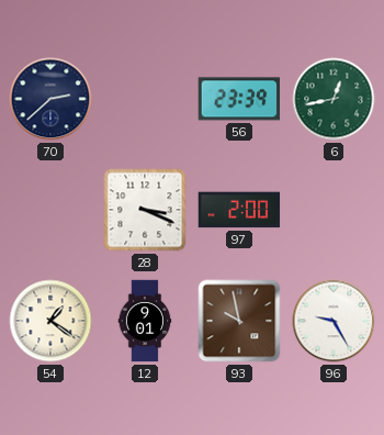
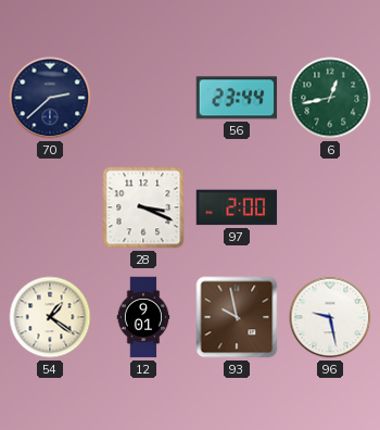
56: 23:39 -> 23:44
96: 9:25 -> 9:28
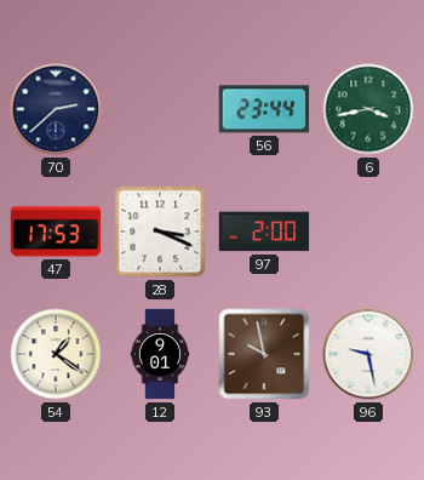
6: 12:43 -> 3:43
47: none -> 17:53
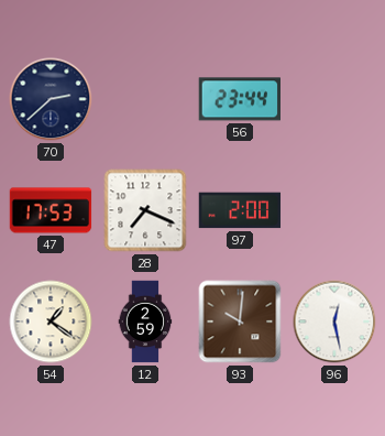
6: 3:43 -> none
28: 3:19 -> 7:19
12: 9:01 -> 2:59
93: 9:58 -> 10:01
96: 9:28 -> 12:28
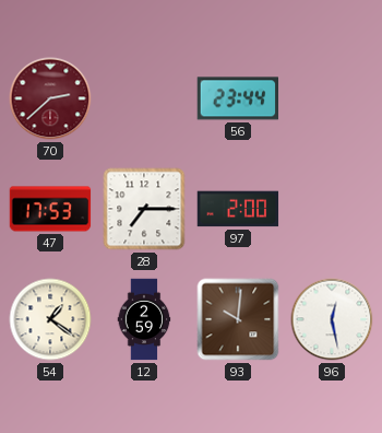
70 dial: navy -> burgundy
28: 7:19 -> 7:15
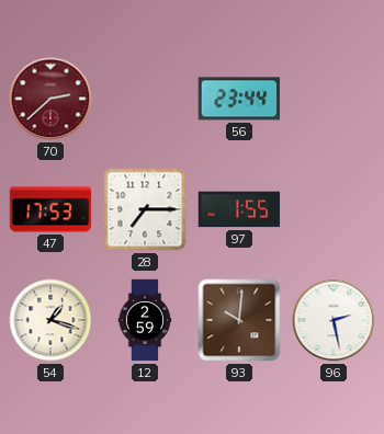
97: 2:00 -> 1:55
54: 1:21 -> 1:18
96: 12:28 -> 2:28
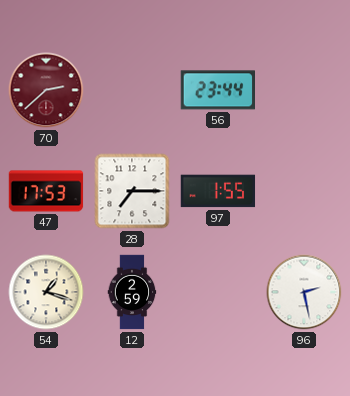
93: 10:01 -> none
